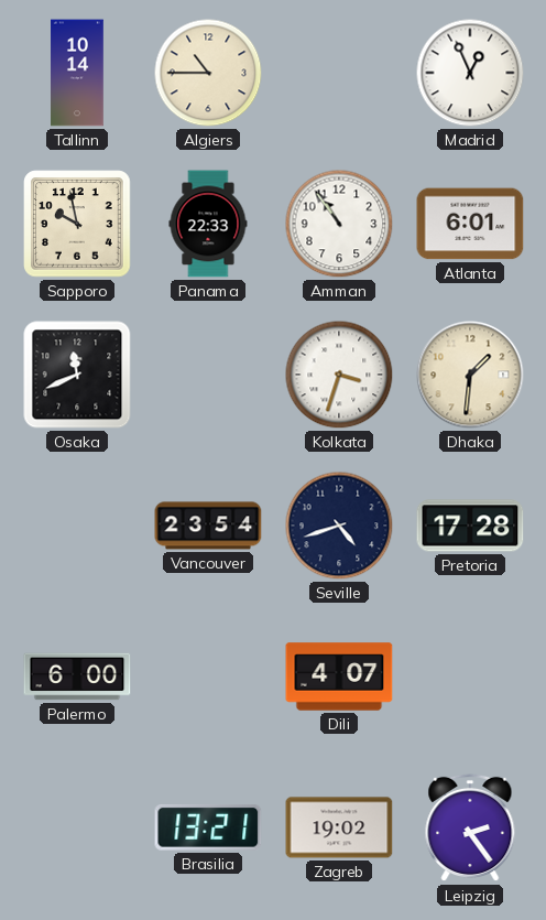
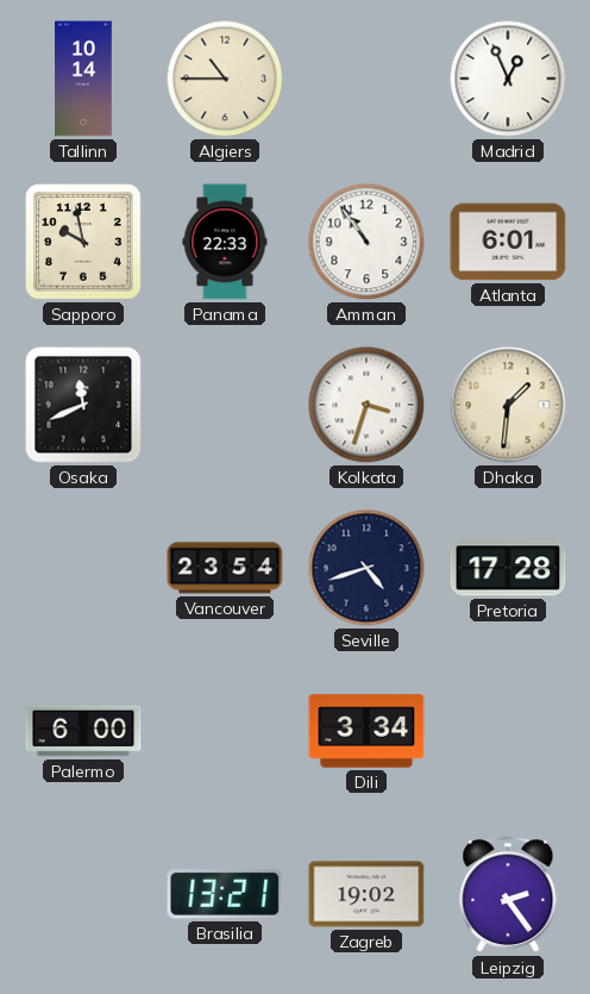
Dili: 4:07 -> 3:34
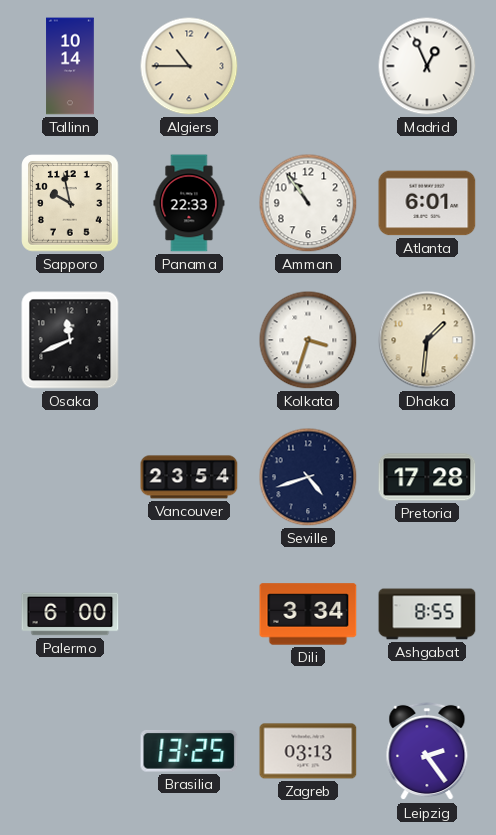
Ashgabat: none -> 8:55
Brasilia: 13:21 -> 13:25
Zagreb: 19:02 -> 03:13
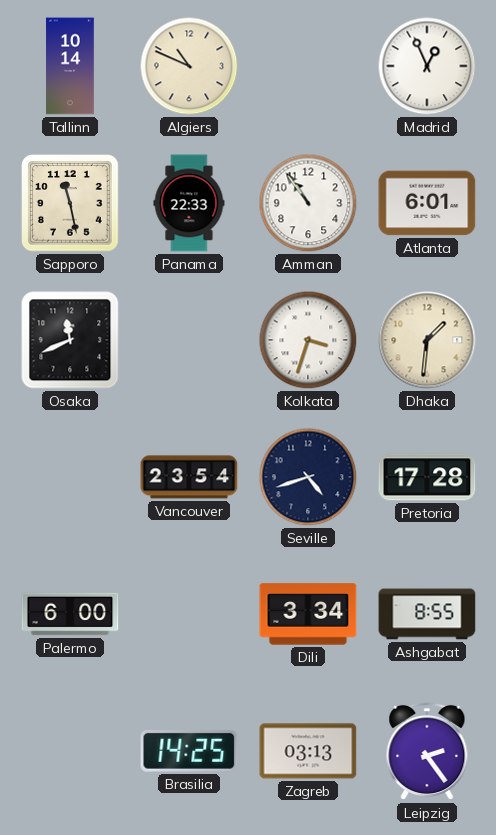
Algiers: 10:45 -> 10:49
Sapporo: 9:58 -> 11:28
Brasilia: 13:25 -> 14:25
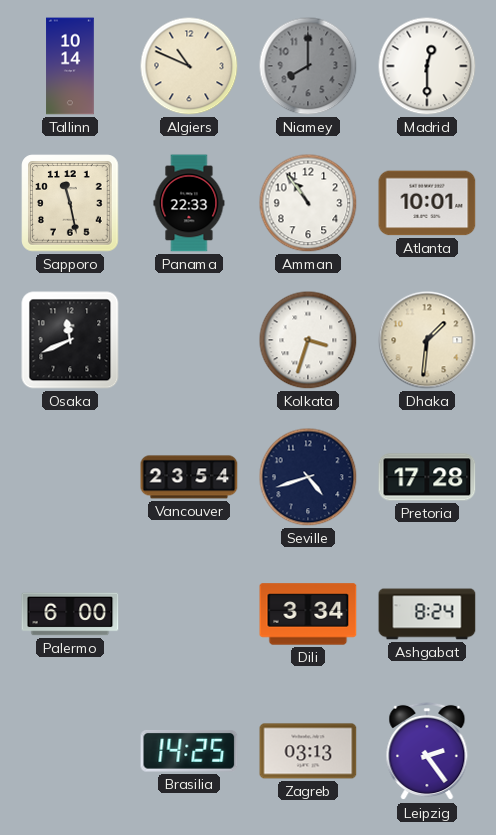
Niamey: none -> 8:00
Madrid: 12:56 -> 12:30
Atlanta: 6:01 -> 10:01
Ashgabat: 8:55 -> 8:24
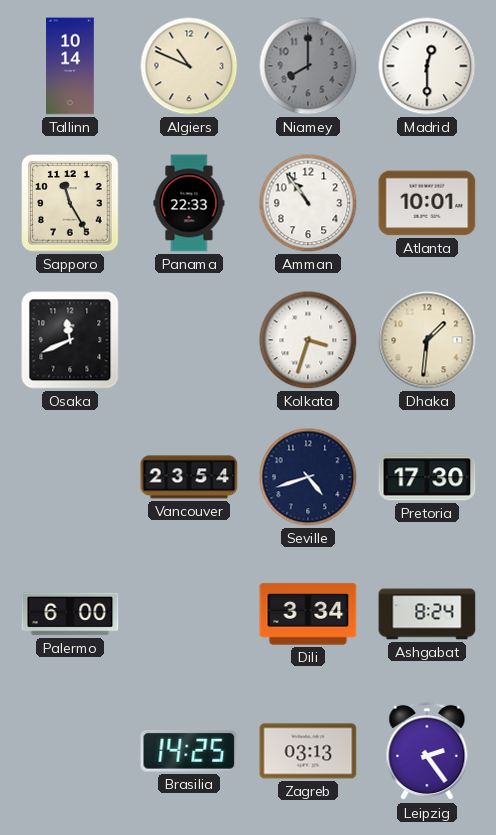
Sapporo: 11:28 -> 11:25
Pretoria: 17:28 -> 17:30
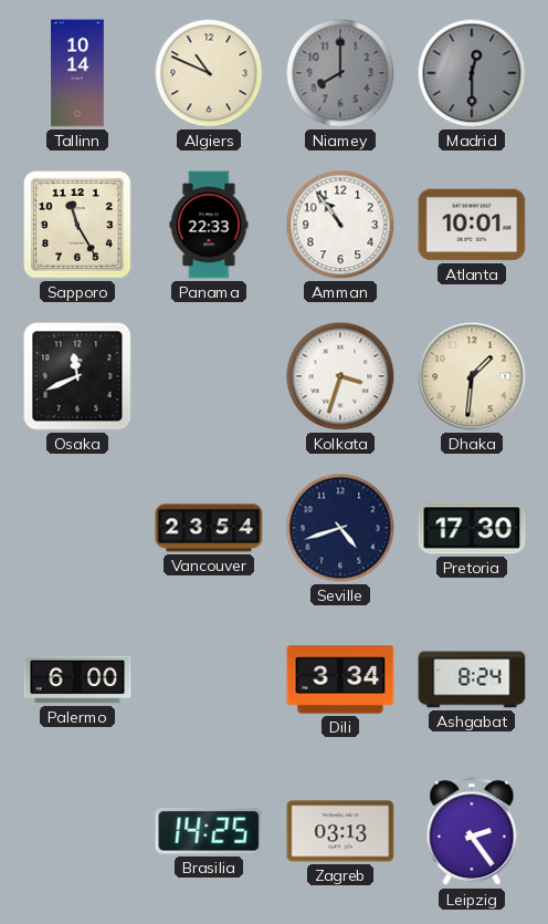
Madrid dial: white -> grey
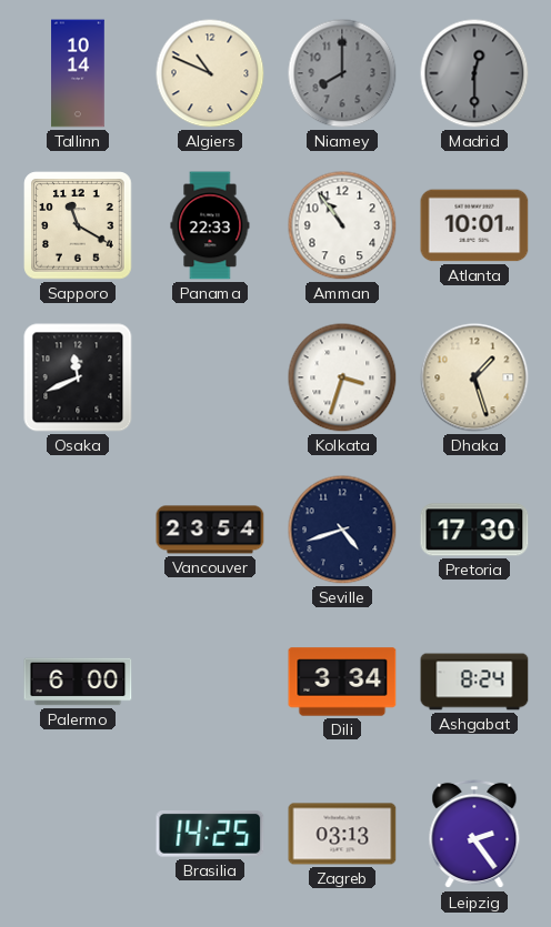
Sapporo: 11:25 -> 11:20
Dhaka: 1:31 -> 1:27
